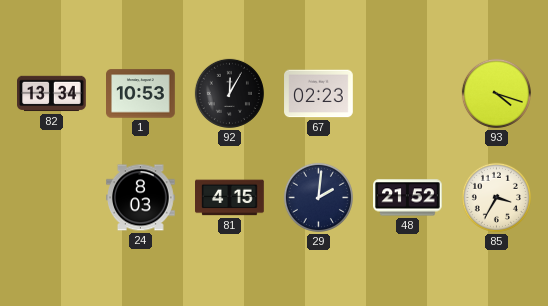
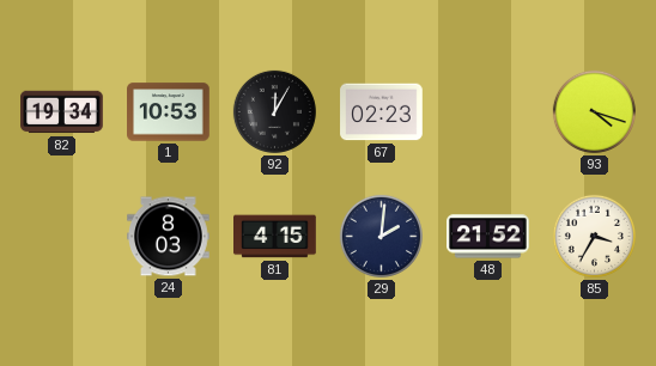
82: 13:34 -> 19:34
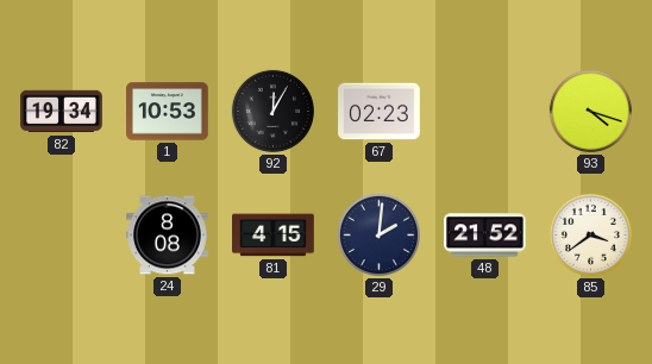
24: 8:03 -> 8:08
85: 3:35 -> 3:39
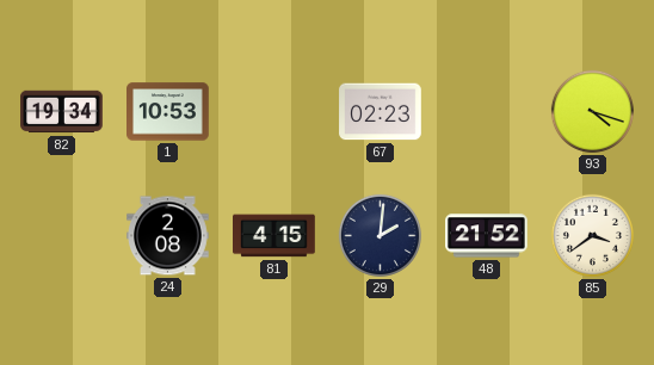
92: 12:05 -> none
24: 8:08 -> 2:08
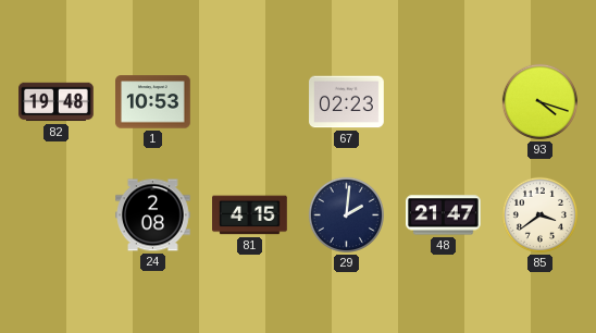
82: 19:34 -> 19:48
48: 21:52 -> 21:47
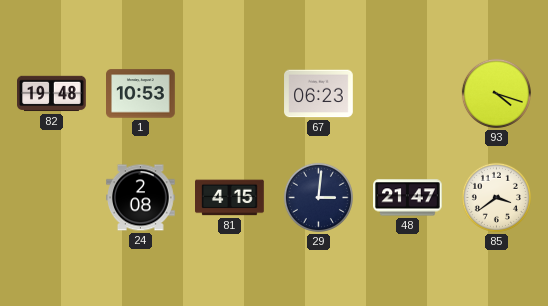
67: 02:23 -> 06:23
29: 2:01 -> 3:01
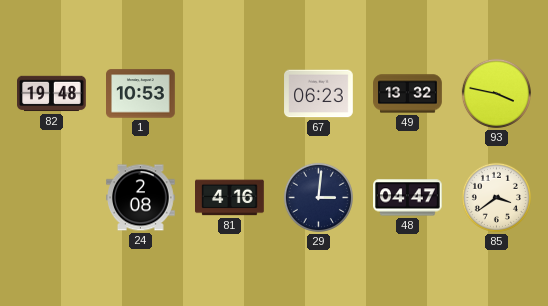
49: none -> 13:32
93: 4:18 -> 3:47
81: 4:15 -> 4:16
48: 21:47 -> 04:47
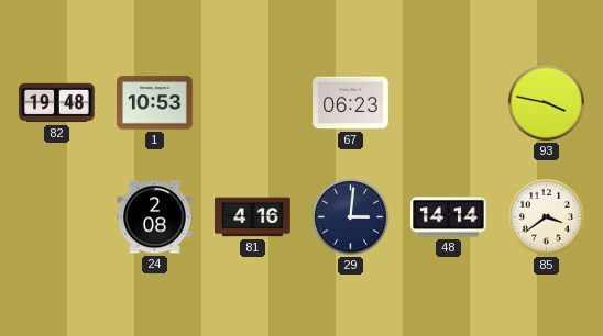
49: 13:32 -> none
48: 04:47 -> 14:14
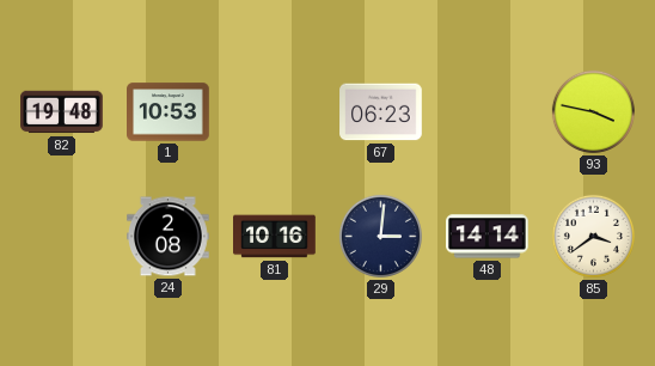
81: 4:16 -> 10:16
